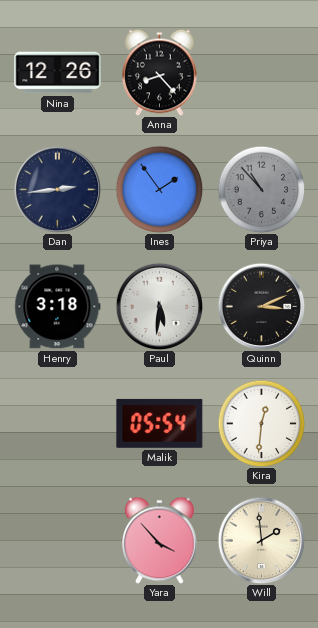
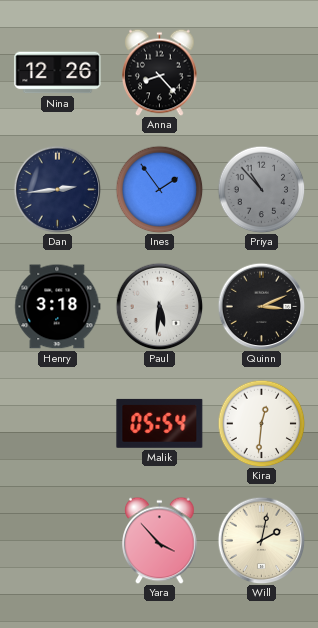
Will: 1:59 -> 2:02
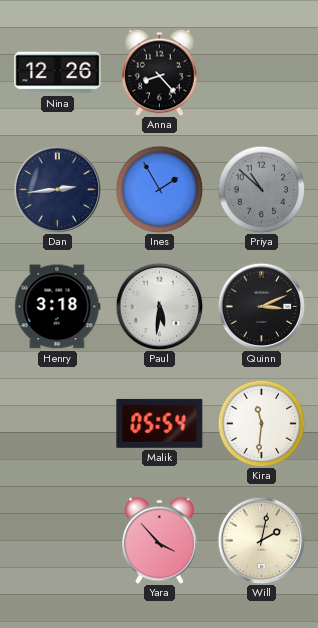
Ines: 1:54 -> 1:55
Priya: 10:53 -> 10:52
Kira: 12:31 -> 11:31
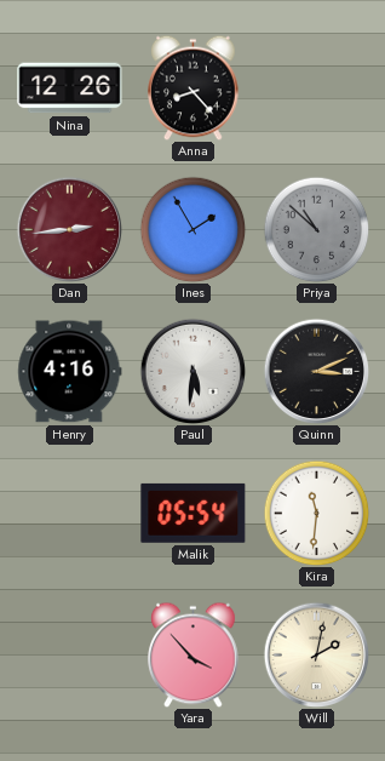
Dan dial: navy -> burgundy
Henry: 3:18 -> 4:16
